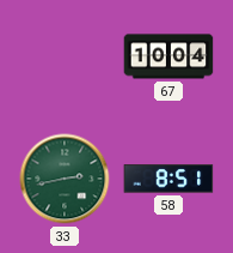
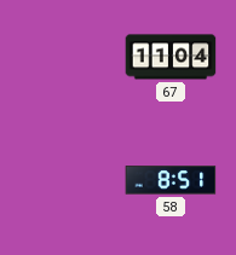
67: 10:04 -> 11:04
33: 2:43 -> none
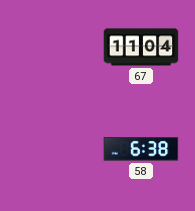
58: 8:51 -> 6:38
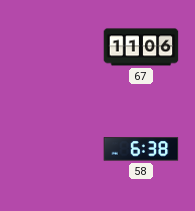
67: 11:04 -> 11:06
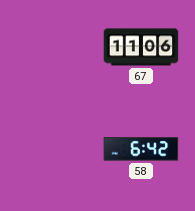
58: 6:38 -> 6:42
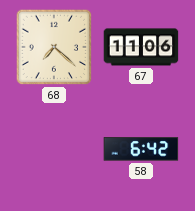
68: none -> 7:22
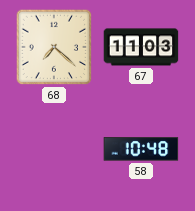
67: 11:06 -> 11:03
58: 6:42 -> 10:48
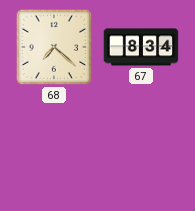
67: 11:03 -> 8:34
58: 10:48 -> none
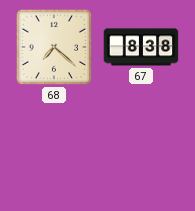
67: 8:34 -> 8:38
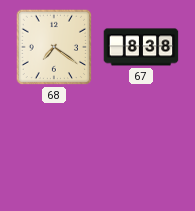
68: 7:22 -> 7:21
